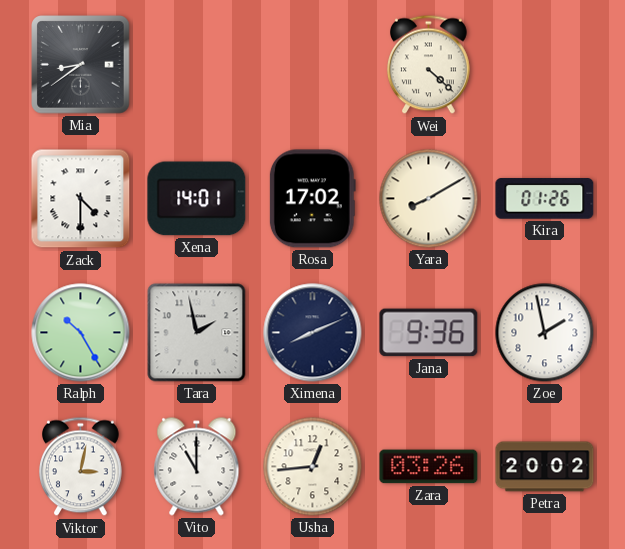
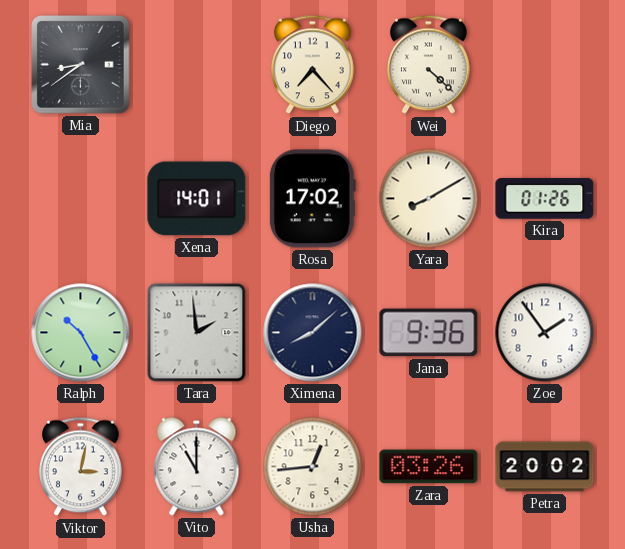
Diego: none -> 7:23
Zack: 4:30 -> none
Tara: 1:58 -> 1:59
Ximena: 8:11 -> 8:08
Zoe: 1:58 -> 1:54
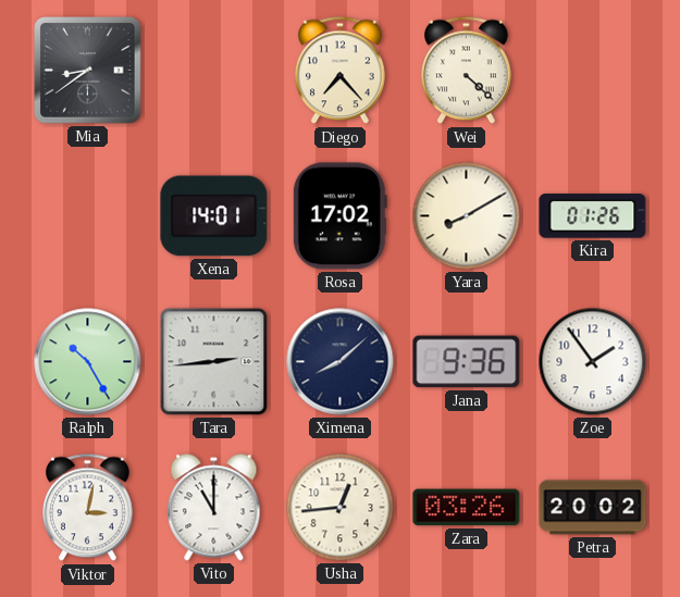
Tara: 1:59 -> 2:44
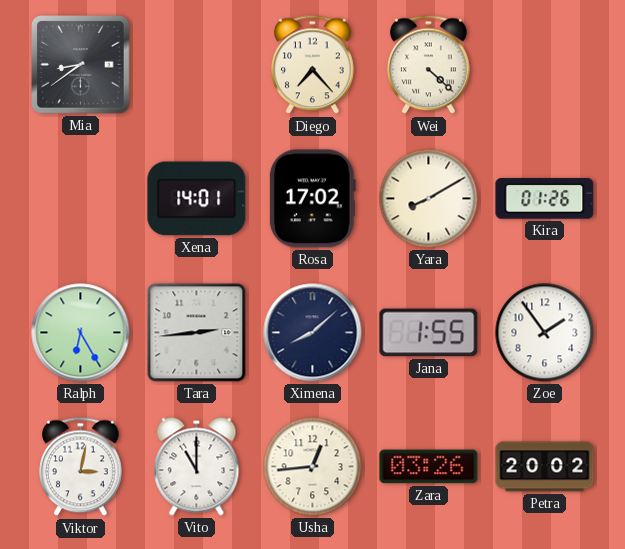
Ralph: 10:25 -> 6:25
Jana: 9:36 -> 1:55
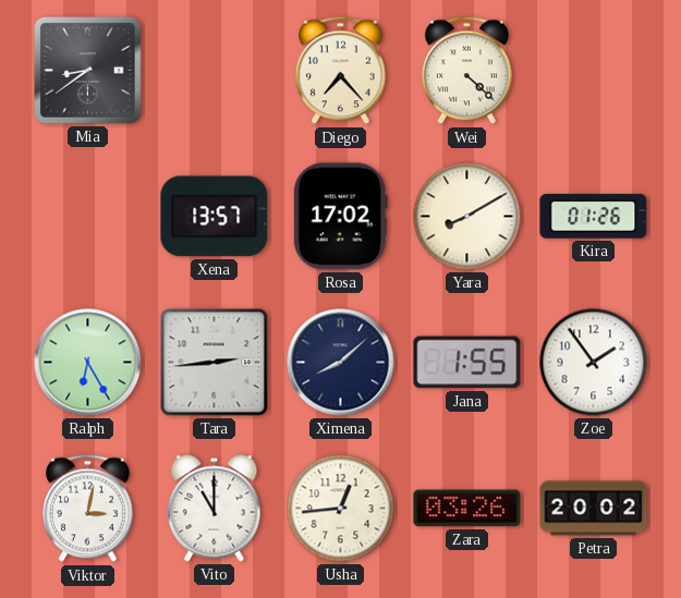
Xena: 14:01 -> 13:57
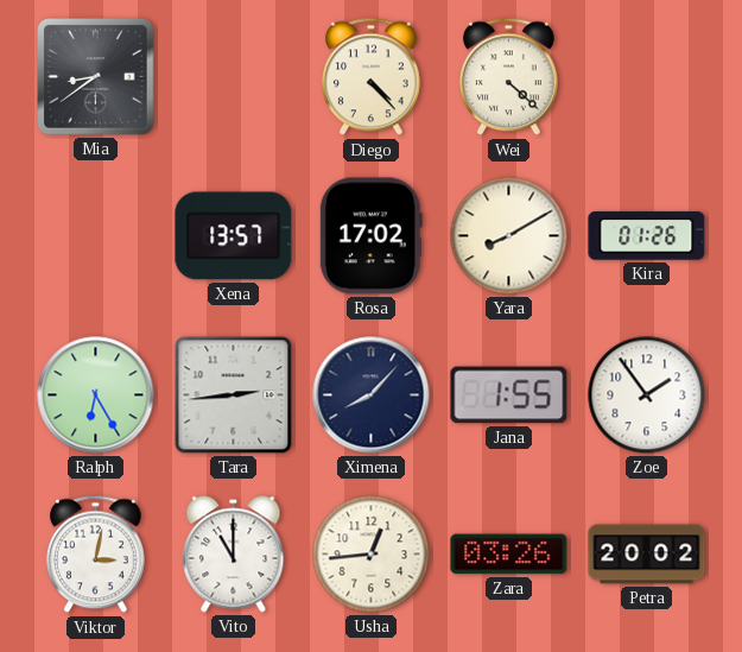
Diego: 7:23 -> 4:23
Ximena: 8:08 -> 8:07
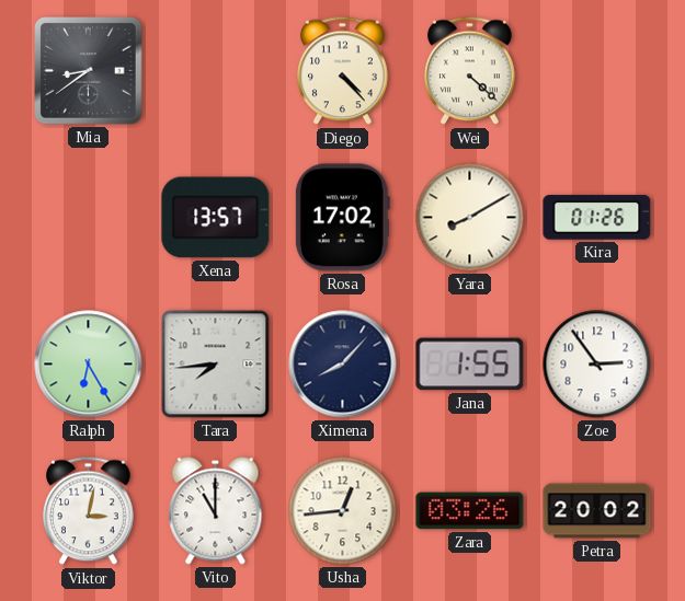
Tara: 2:44 -> 7:44
Zoe: 1:54 -> 2:54
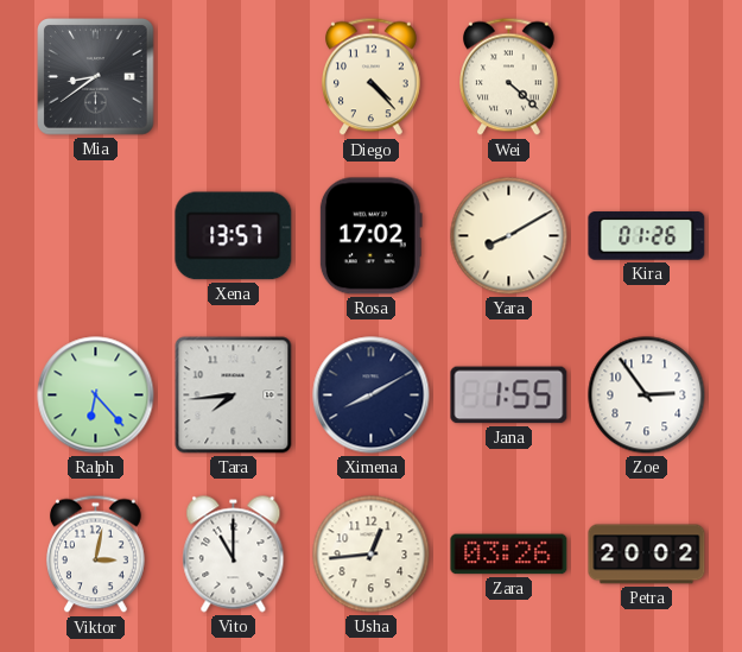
Ralph: 6:25 -> 6:23
Ximena: 8:07 -> 8:10
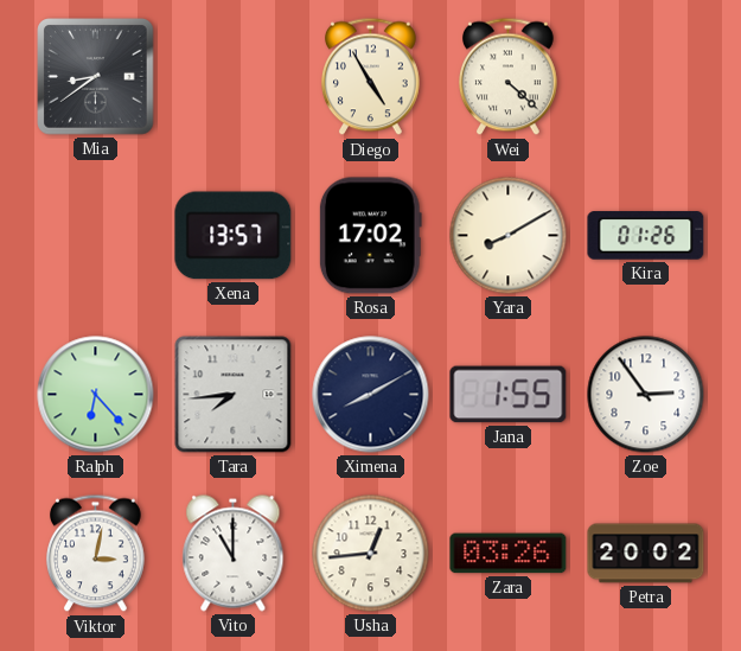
Diego: 4:23 -> 4:55
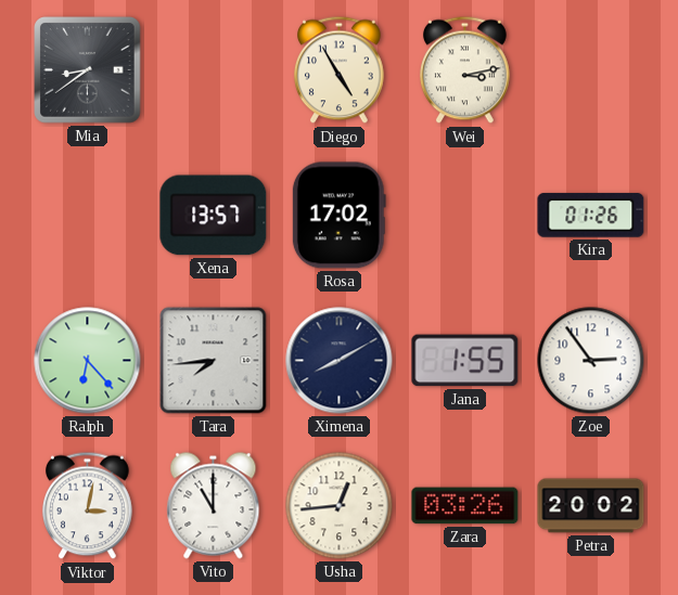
Wei: 4:22 -> 3:13
Yara: 8:10 -> none
